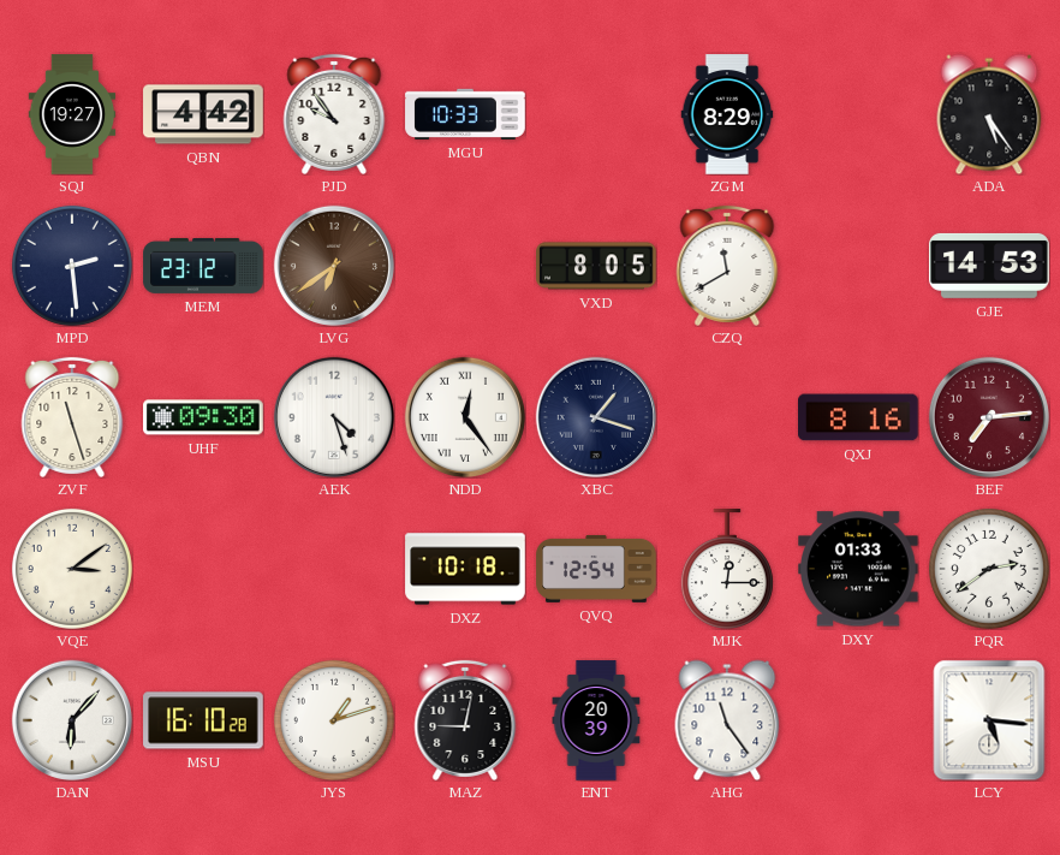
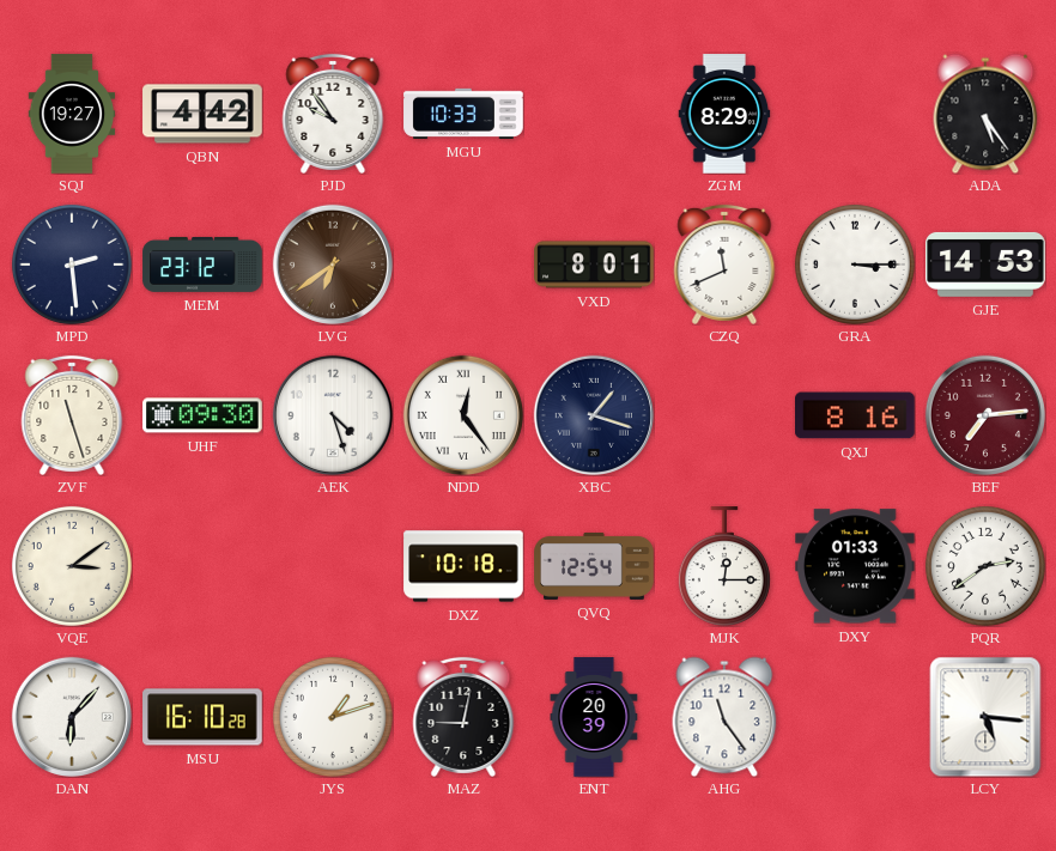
VXD: 8:05 -> 8:01
CZQ: 11:40 -> 11:41
GRA: none -> 3:15
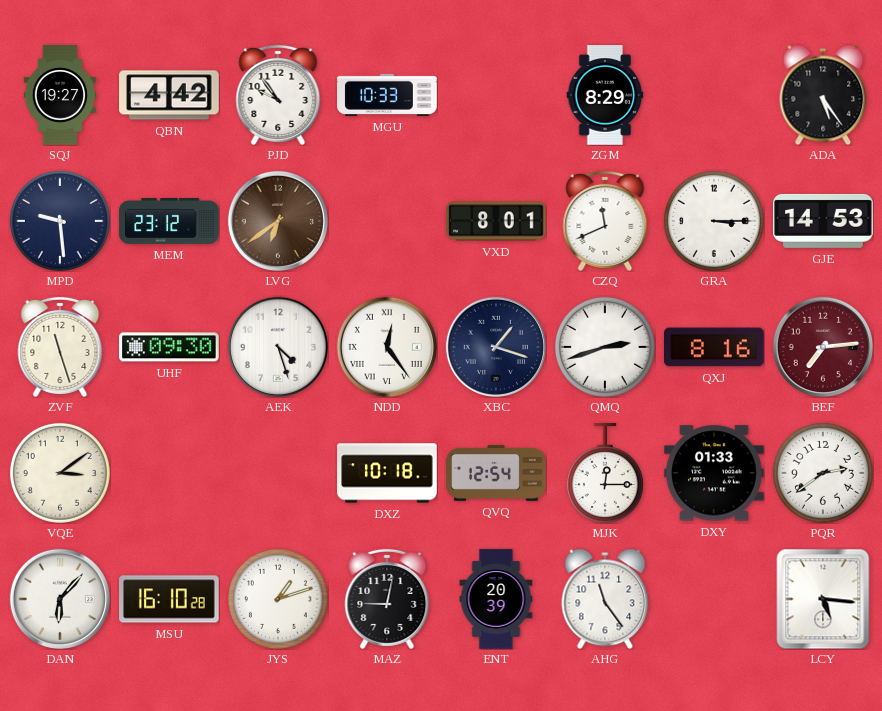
MPD: 2:29 -> 9:29
QMQ: none -> 2:42
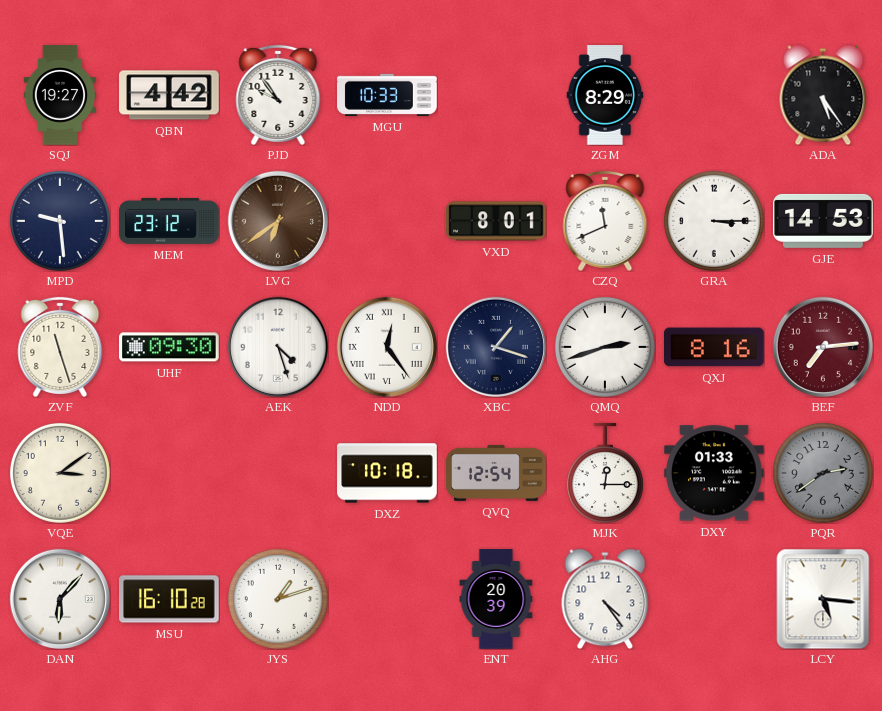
PQR dial: white -> grey
MAZ: 9:02 -> none
AHG: 11:24 -> 4:24
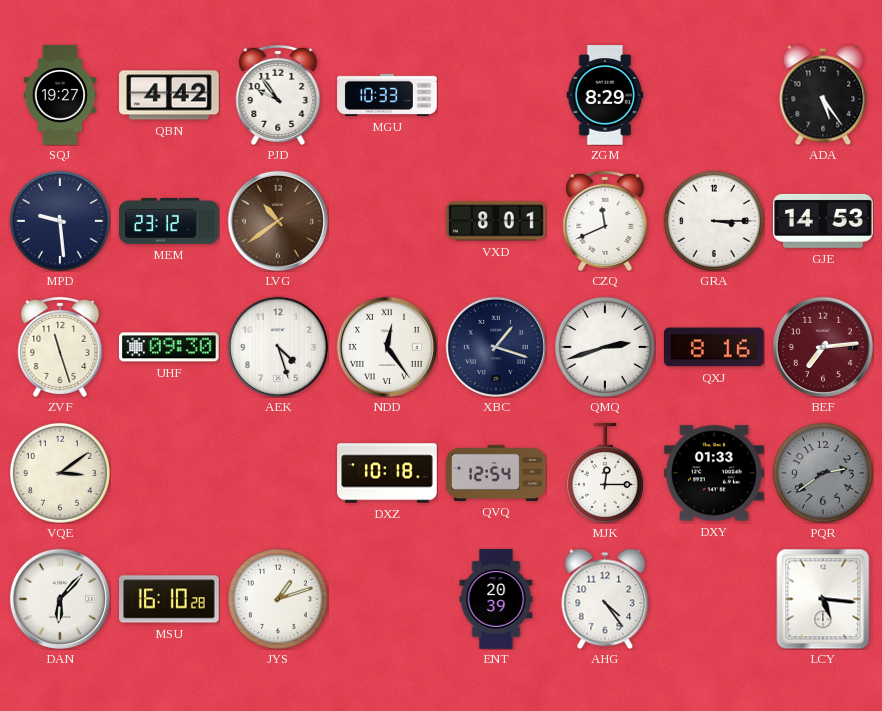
LVG: 6:39 -> 10:39
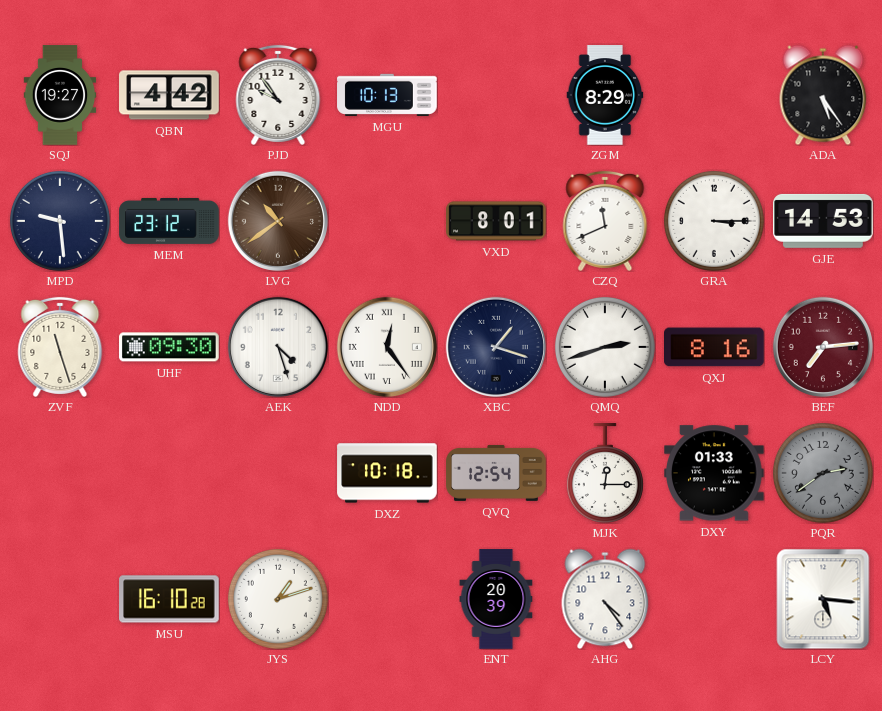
MGU: 10:33 -> 10:13
VQE: 3:09 -> none
DAN: 6:07 -> none
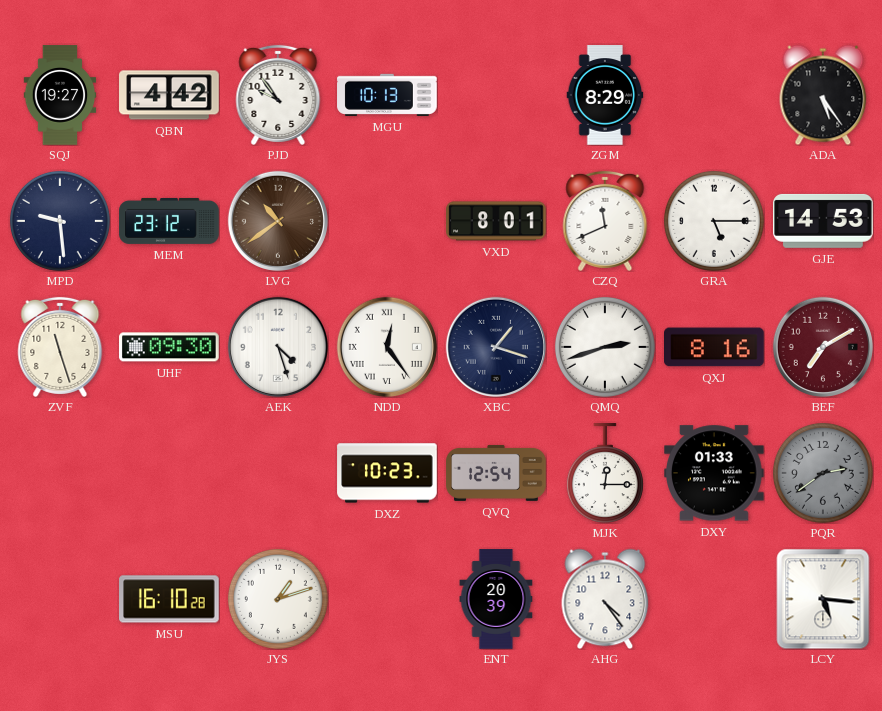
GRA: 3:15 -> 5:15
BEF: 7:14 -> 7:10
DXZ: 10:18 -> 10:23
